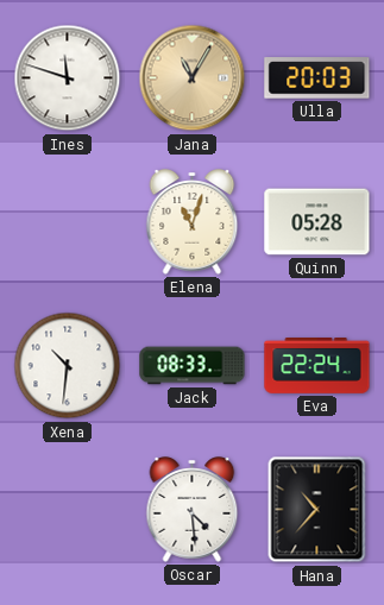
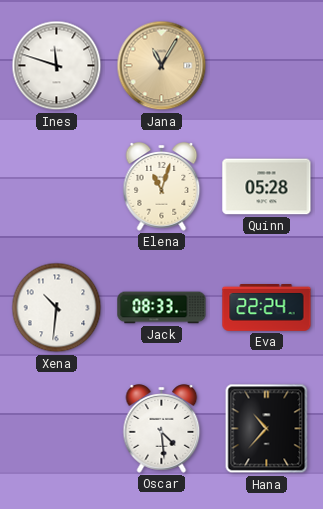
Ulla: 20:03 -> none
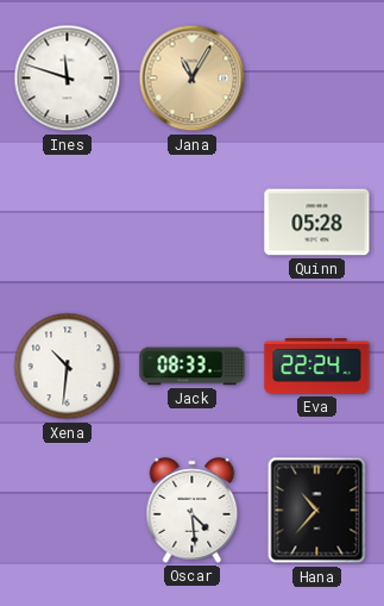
Elena: 11:03 -> none
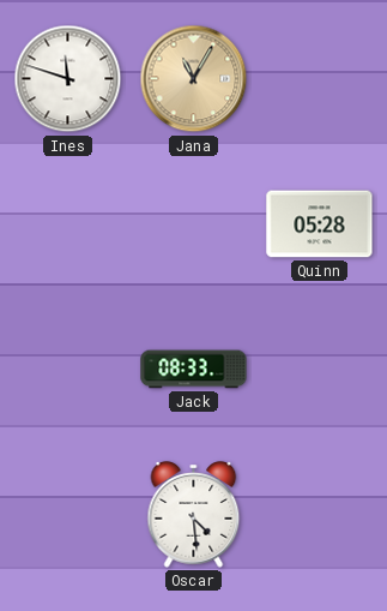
Xena: 10:31 -> none
Eva: 22:24 -> none
Hana: 10:37 -> none
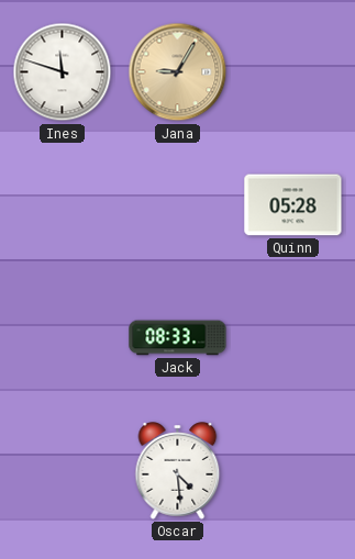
Jana: 11:05 -> 9:05
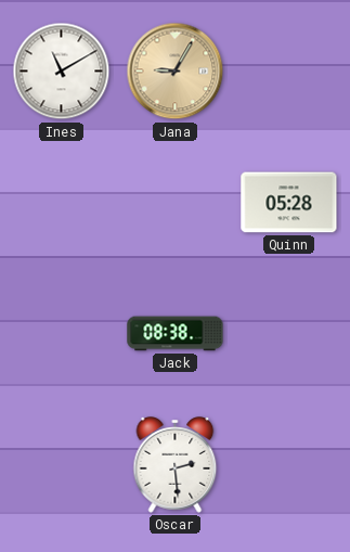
Ines: 11:48 -> 11:10
Jack: 08:33 -> 08:38
Oscar: 4:29 -> 2:29
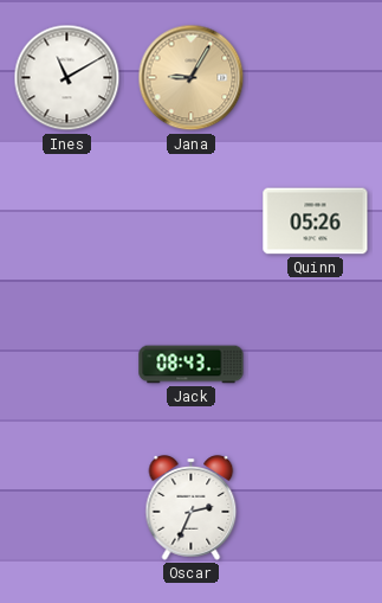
Quinn: 05:28 -> 05:26
Jack: 08:38 -> 08:43
Oscar: 2:29 -> 2:34
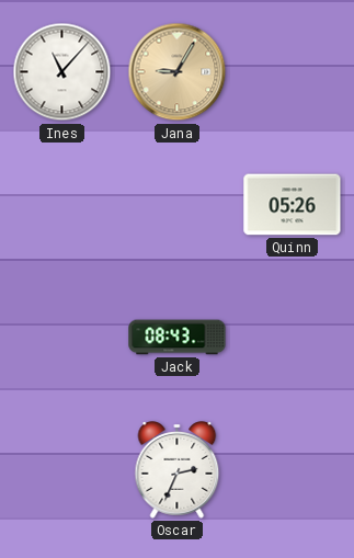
Ines: 11:10 -> 11:07
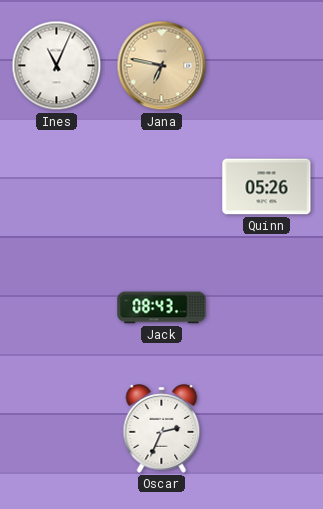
Ines: 11:07 -> 11:04
Jana: 9:05 -> 6:47
